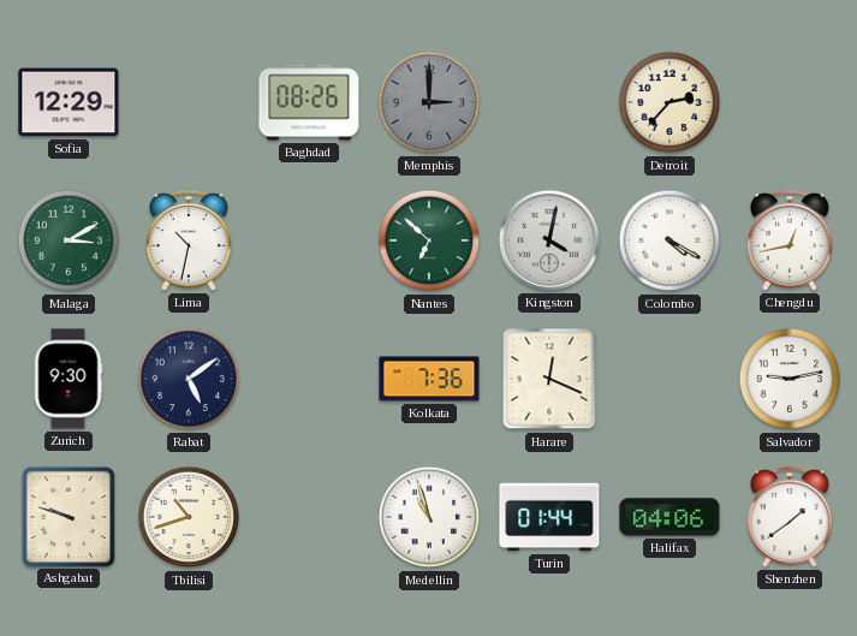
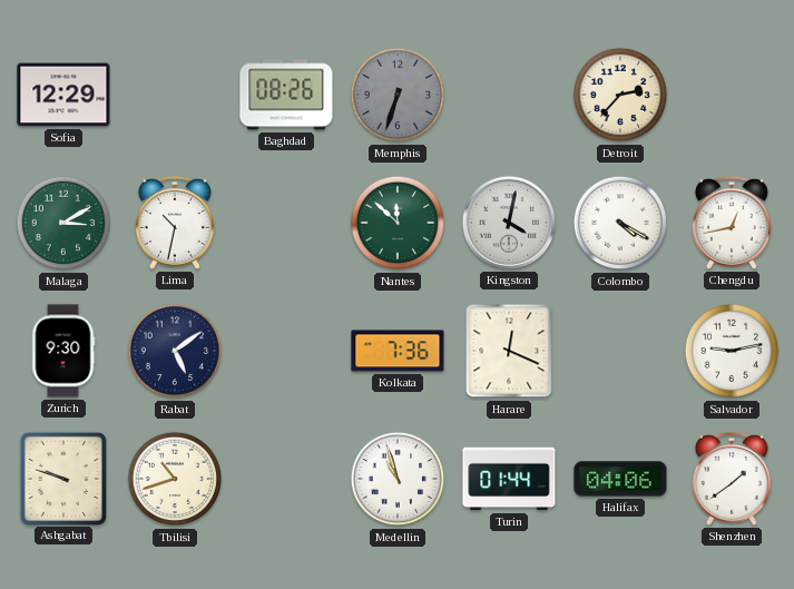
Memphis: 3:00 -> 6:33
Nantes: 6:52 -> 11:52
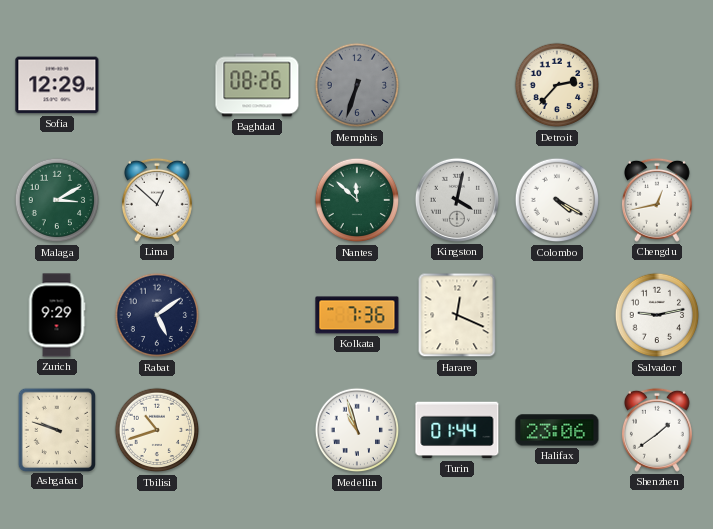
Lima: 10:32 -> 12:52
Zurich: 9:30 -> 9:29
Halifax: 04:06 -> 23:06
